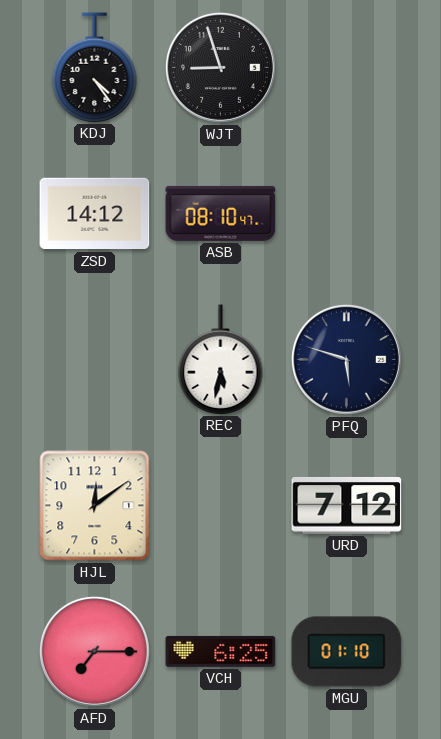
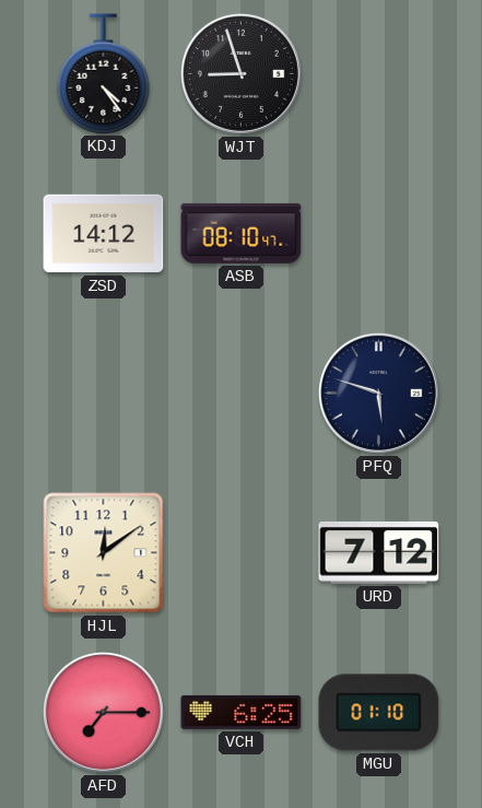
REC: 5:32 -> none
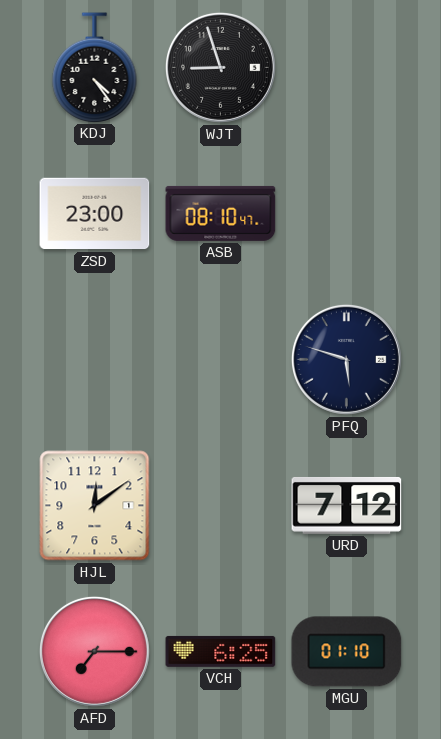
ZSD: 14:12 -> 23:00
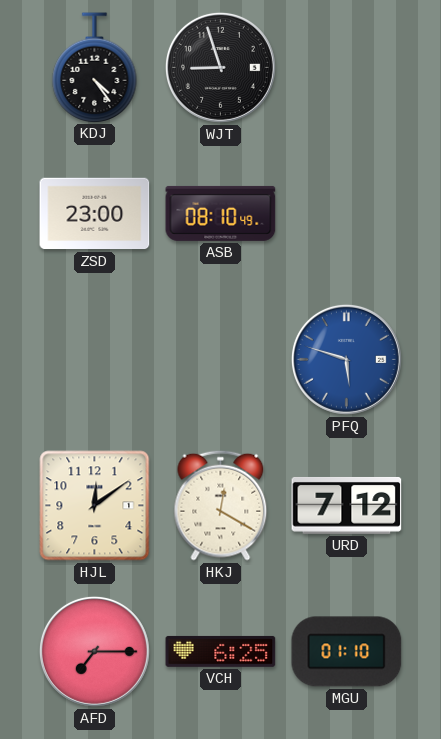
ASB: 08:10:47 -> 08:10:49
PFQ dial: navy -> blue
HKJ: none -> 12:20
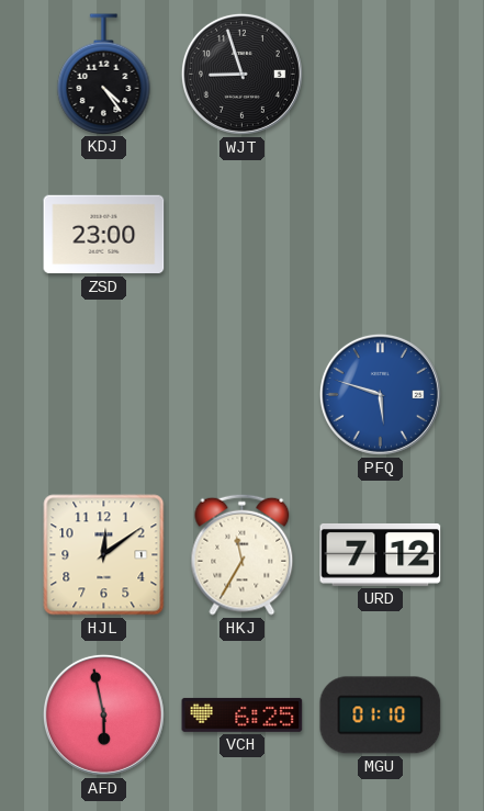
ASB: 08:10 -> none
HKJ: 12:20 -> 11:35
AFD: 7:15 -> 5:58
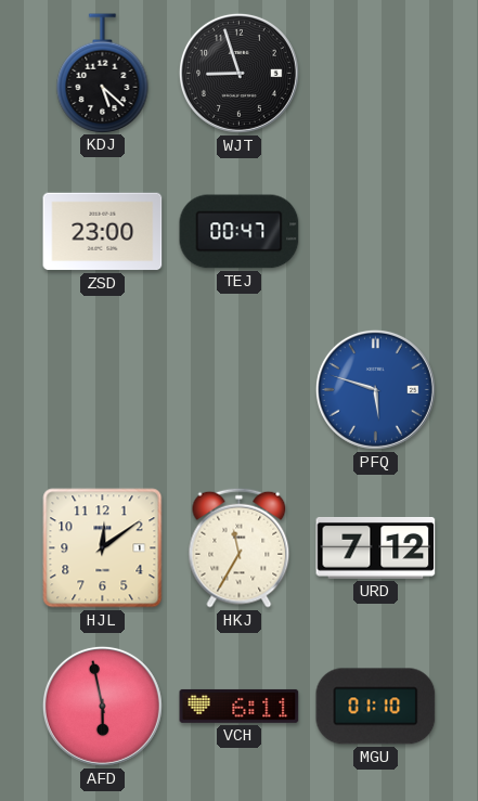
KDJ: 4:24 -> 5:22
TEJ: none -> 00:47
VCH: 6:25 -> 6:11
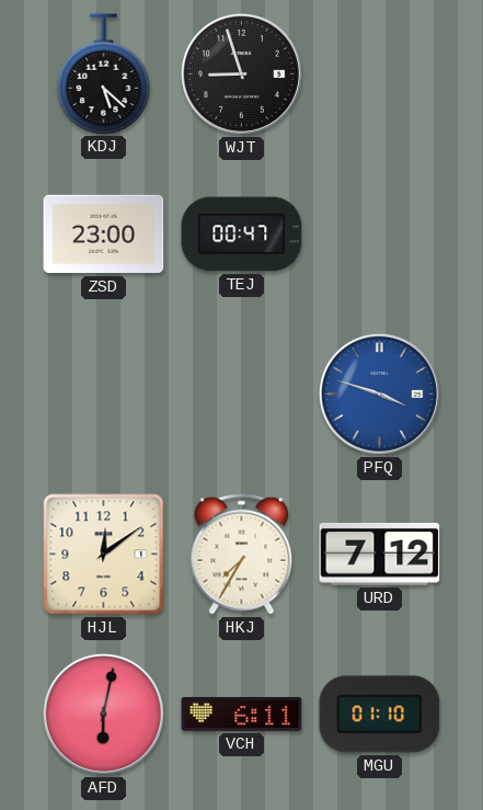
PFQ: 5:48 -> 3:48
HKJ: 11:35 -> 7:35
AFD: 5:58 -> 6:02
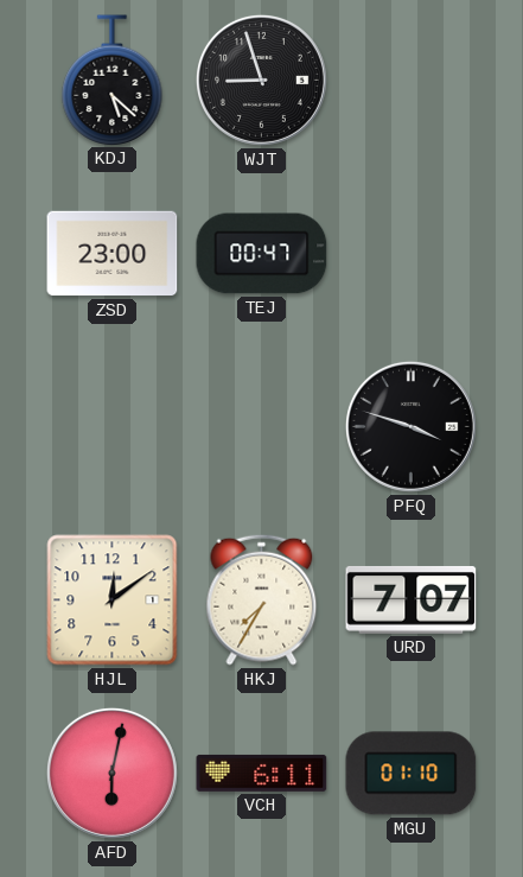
PFQ dial: blue -> black
URD: 7:12 -> 7:07
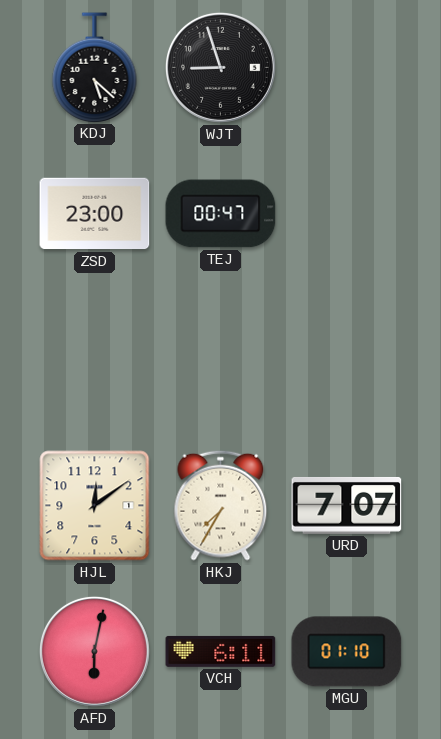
PFQ: 3:48 -> none
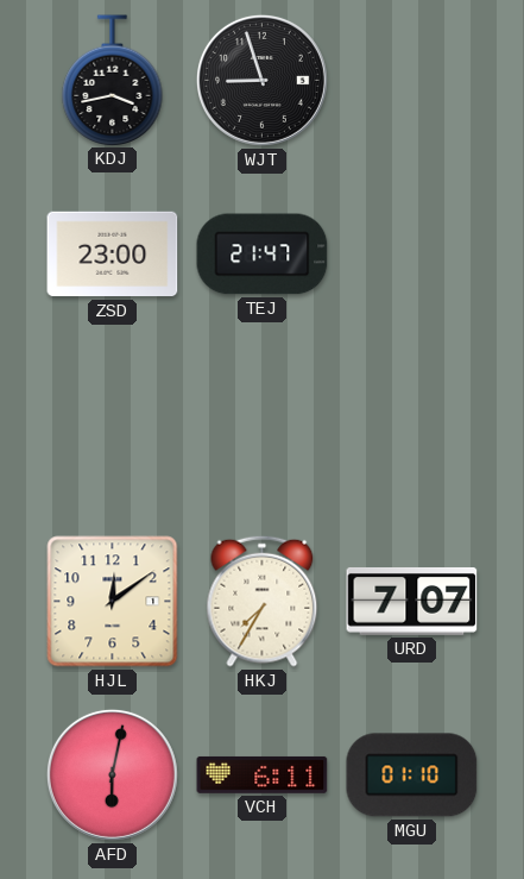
KDJ: 5:22 -> 3:43
TEJ: 00:47 -> 21:47
